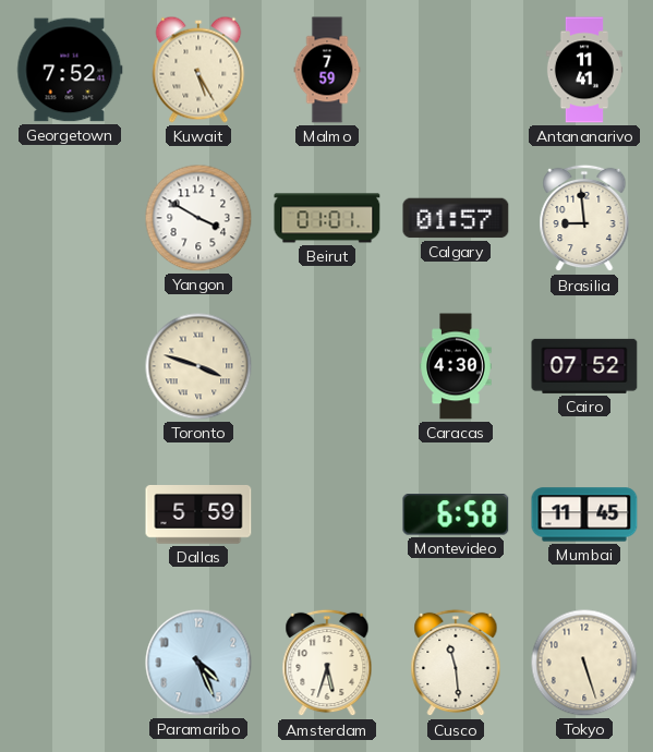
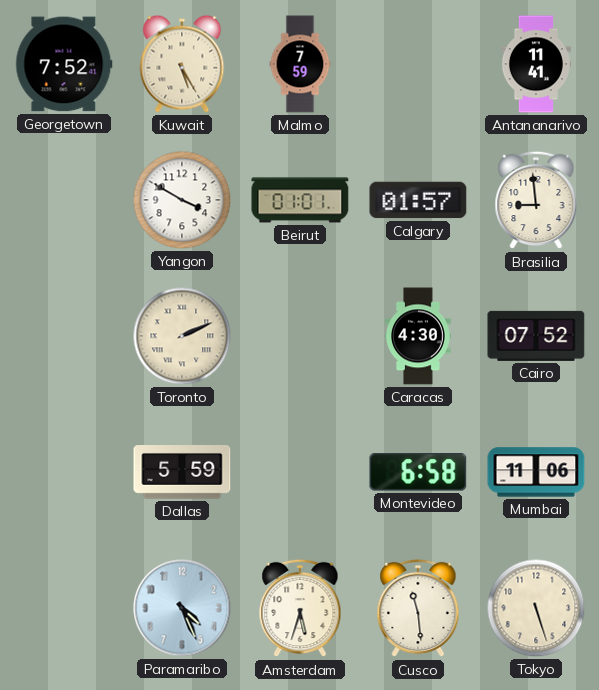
Toronto: 3:48 -> 2:11
Mumbai: 11:45 -> 11:06
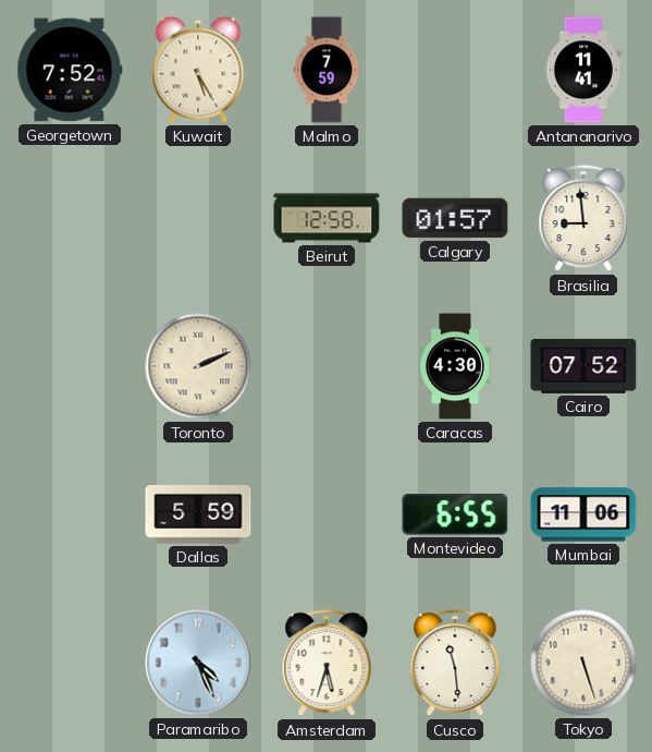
Yangon: 3:50 -> none
Beirut: 01:01 -> 12:58
Montevideo: 6:58 -> 6:55
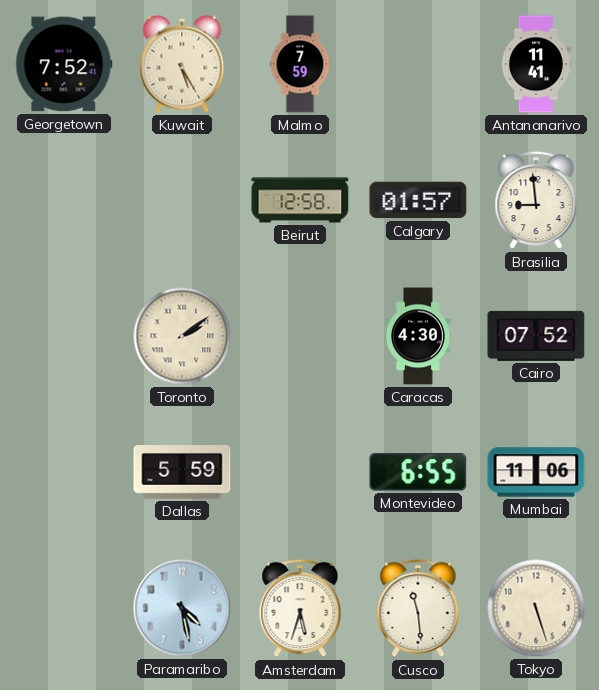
Toronto: 2:11 -> 2:09
Paramaribo: 4:26 -> 4:28
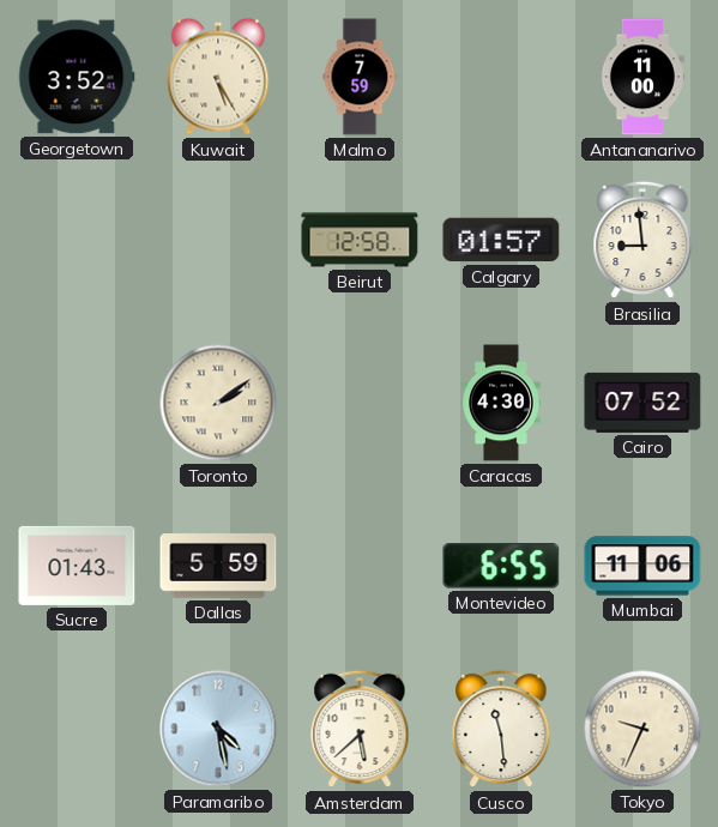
Georgetown: 7:52 -> 3:52
Antananarivo: 11:41 -> 11:00
Sucre: none -> 01:43
Amsterdam: 5:33 -> 5:38
Tokyo: 5:27 -> 9:34
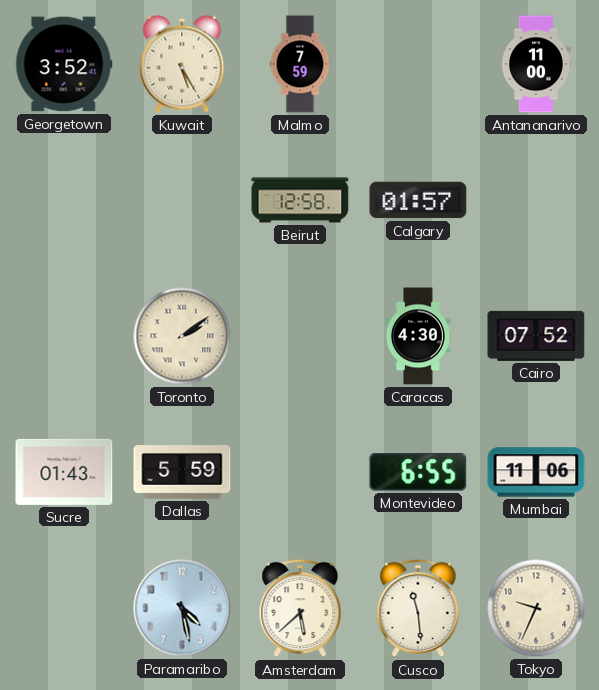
Brasilia: 8:59 -> none
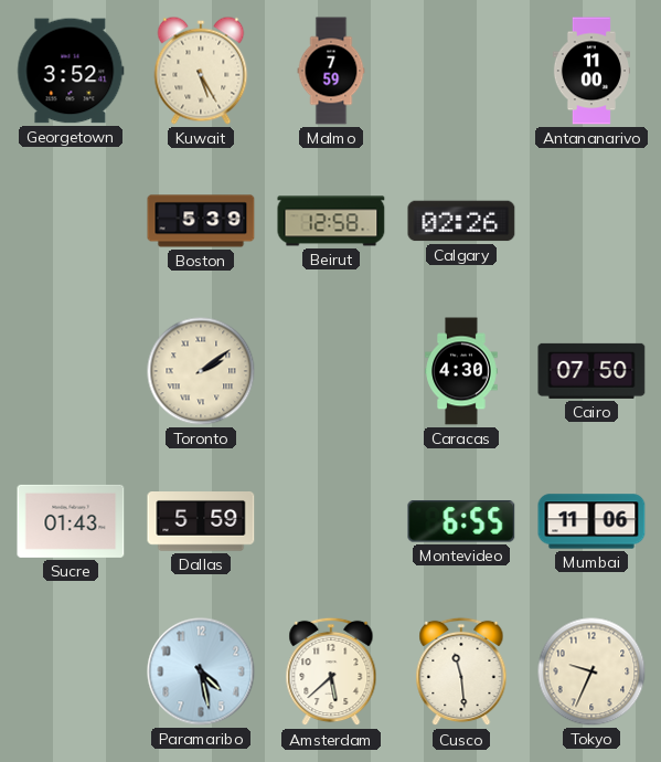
Boston: none -> 5:39
Calgary: 01:57 -> 02:26
Cairo: 07:52 -> 07:50
